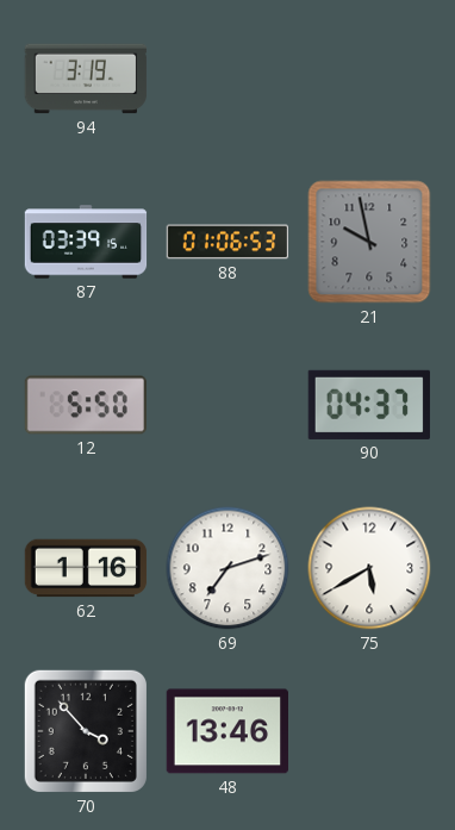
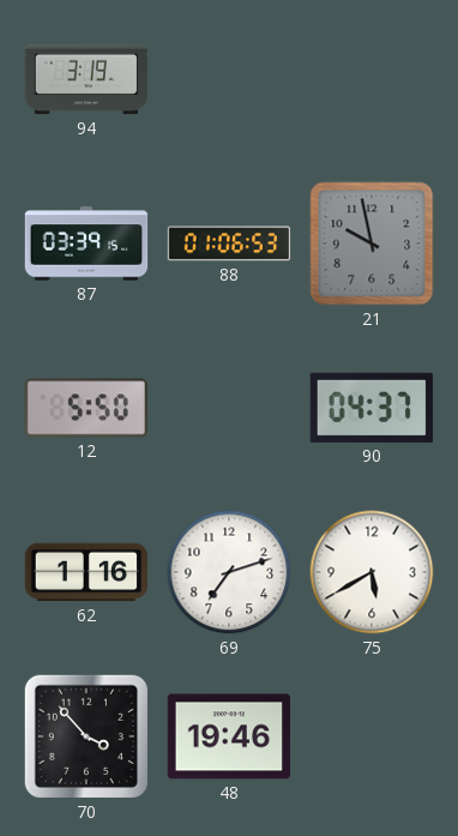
48: 13:46 -> 19:46
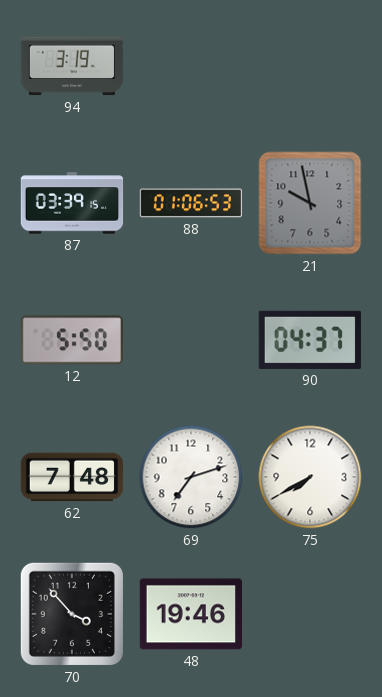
62: 1:16 -> 7:48
75: 5:40 -> 7:40
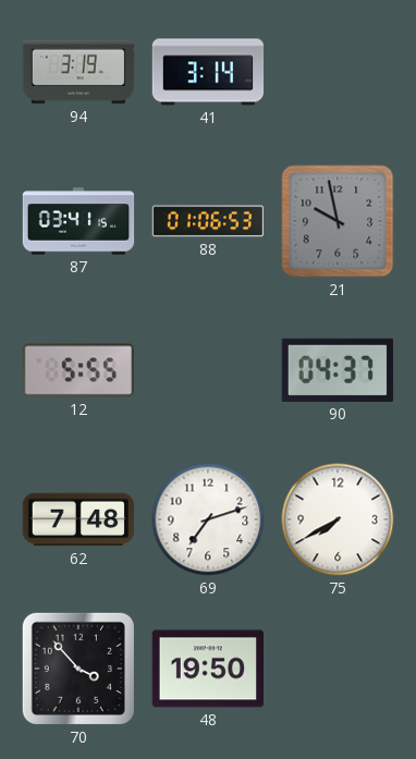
41: none -> 3:14
87: 03:39 -> 03:41
12: 5:50 -> 5:55
48: 19:46 -> 19:50
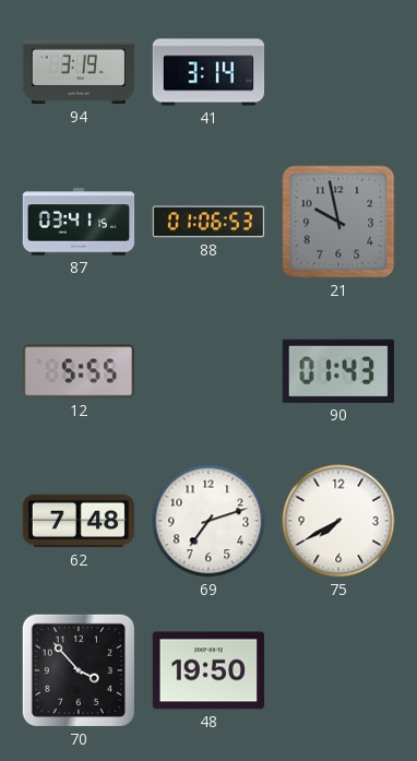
90: 04:37 -> 01:43
